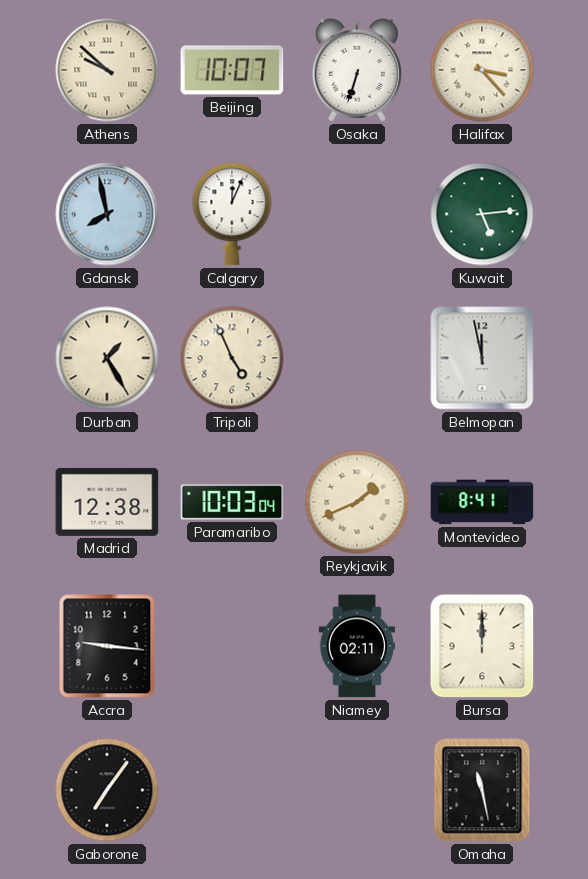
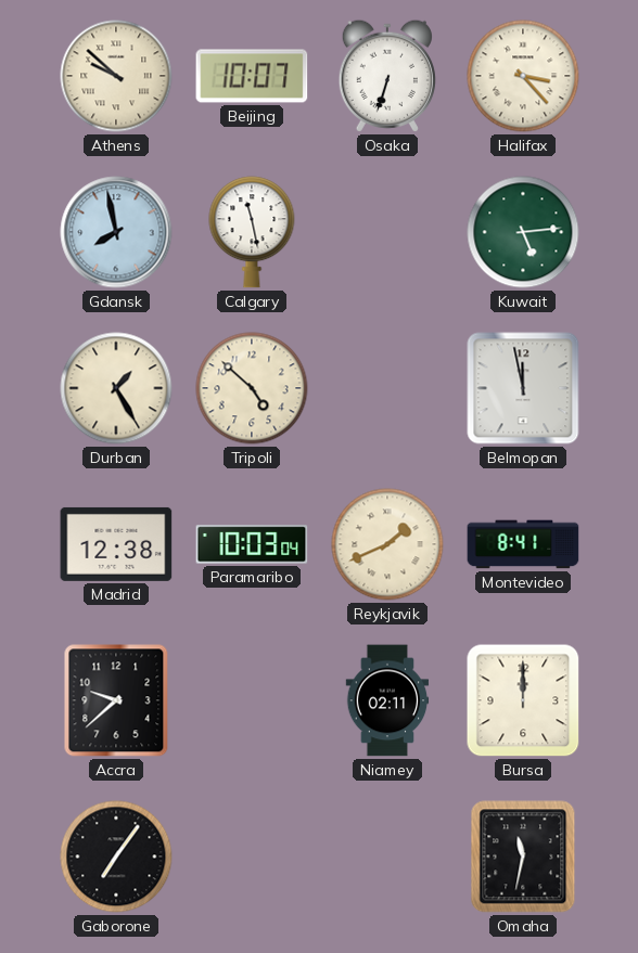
Calgary: 12:04 -> 11:28
Tripoli: 4:56 -> 4:52
Accra: 9:16 -> 9:38
Omaha: 11:28 -> 11:32
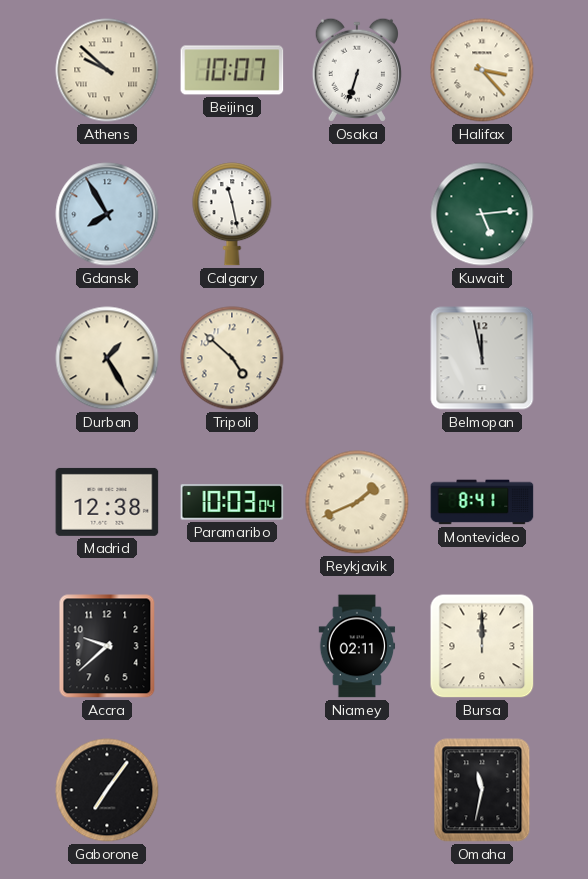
Gdansk: 7:58 -> 7:55
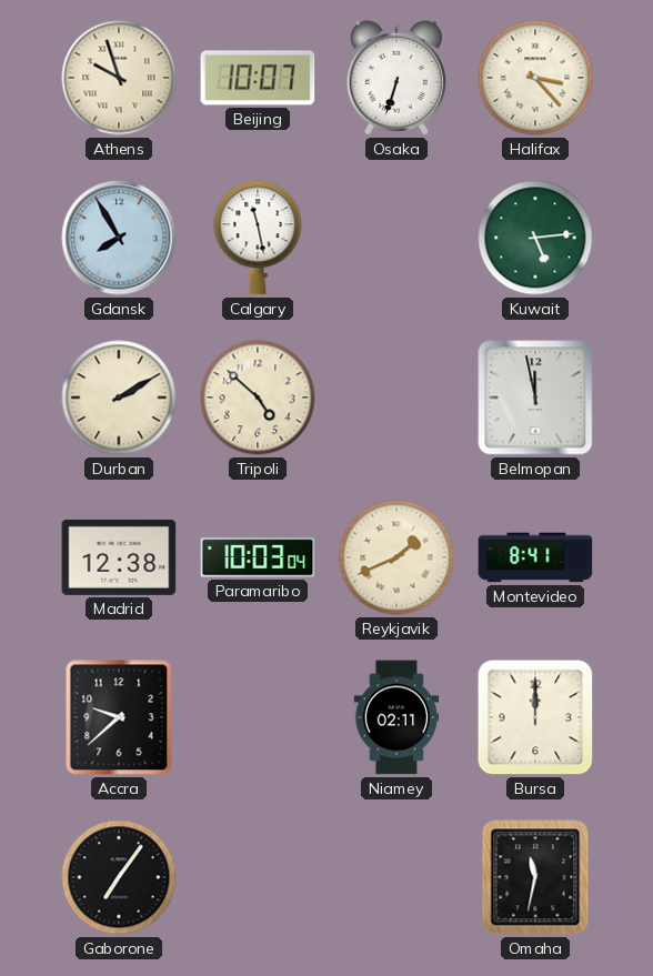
Athens: 9:52 -> 9:57
Durban: 1:25 -> 2:10
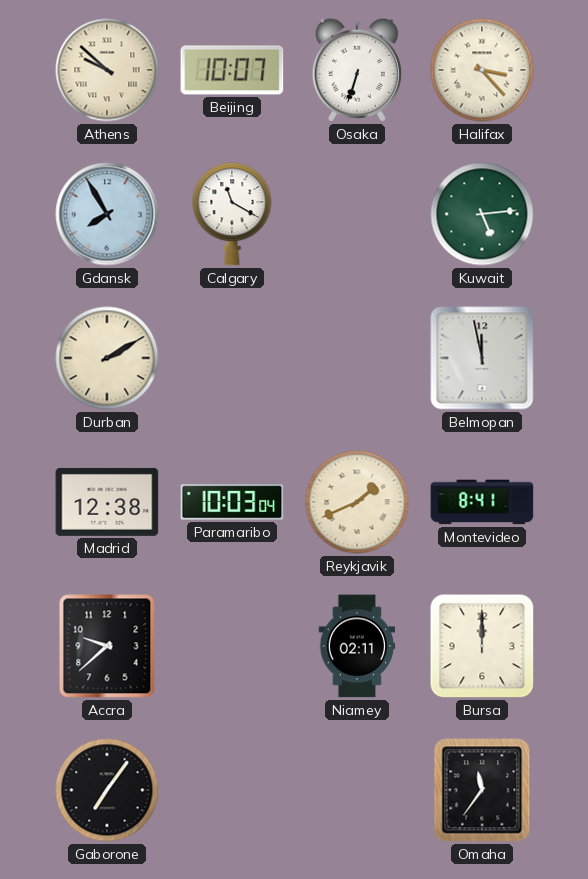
Athens: 9:57 -> 9:52
Calgary: 11:28 -> 11:20
Tripoli: 4:52 -> none
Omaha: 11:32 -> 11:36
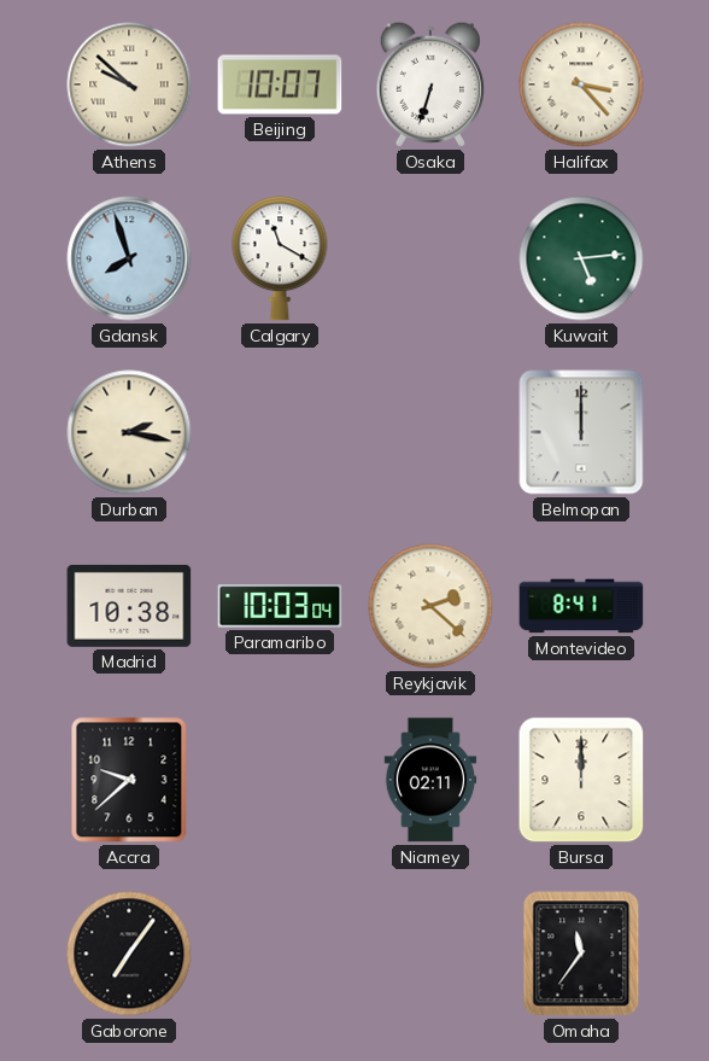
Gdansk: 7:55 -> 7:57
Durban: 2:10 -> 2:17
Belmopan: 11:58 -> 12:00
Madrid: 12:38 -> 10:38
Reykjavik: 1:41 -> 2:22
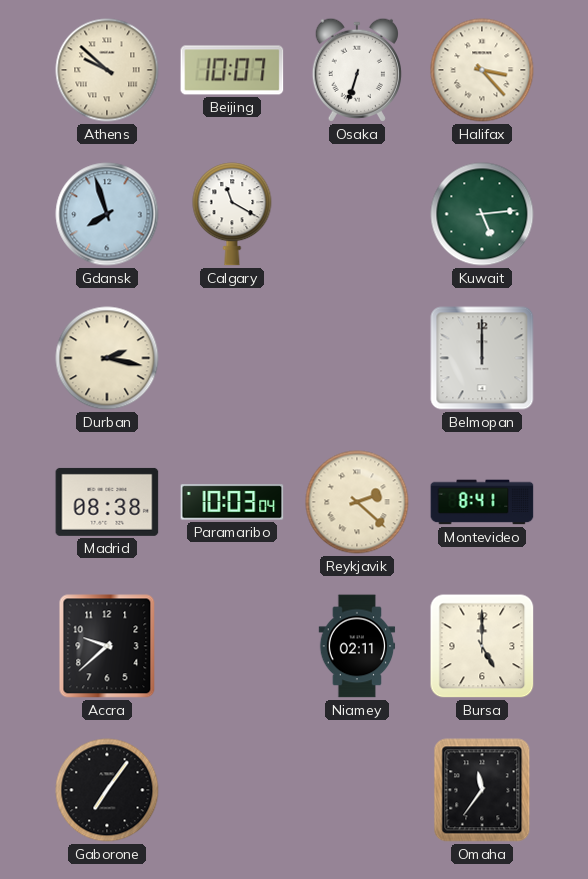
Madrid: 10:38 -> 08:38
Bursa: 12:00 -> 5:00
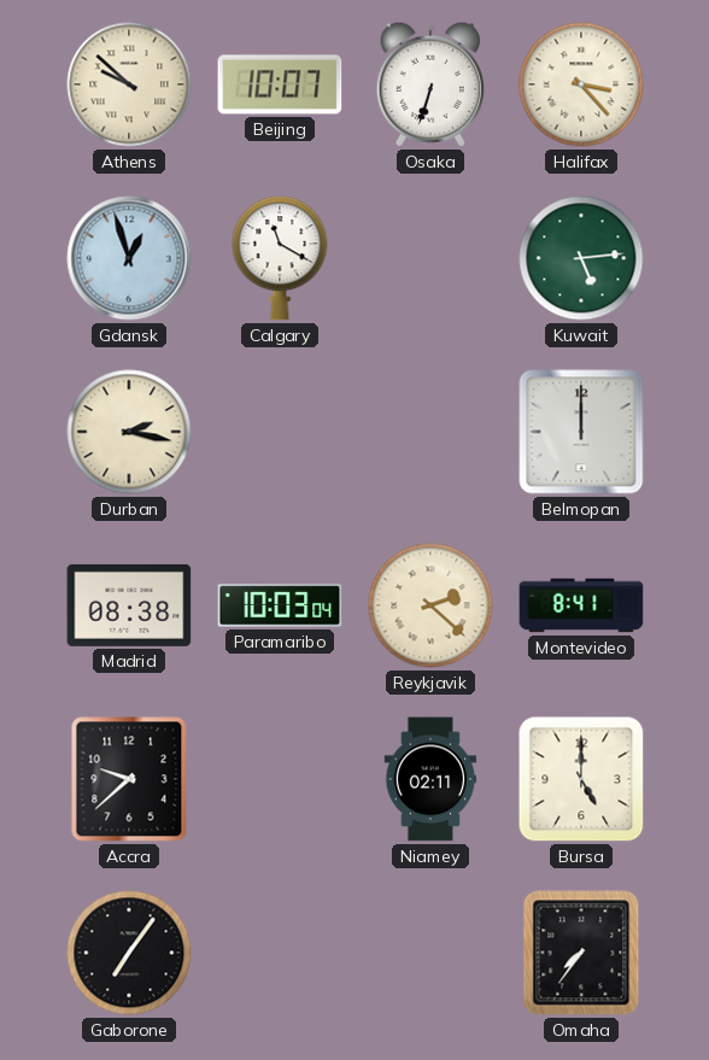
Gdansk: 7:57 -> 12:57
Omaha: 11:36 -> 7:36
